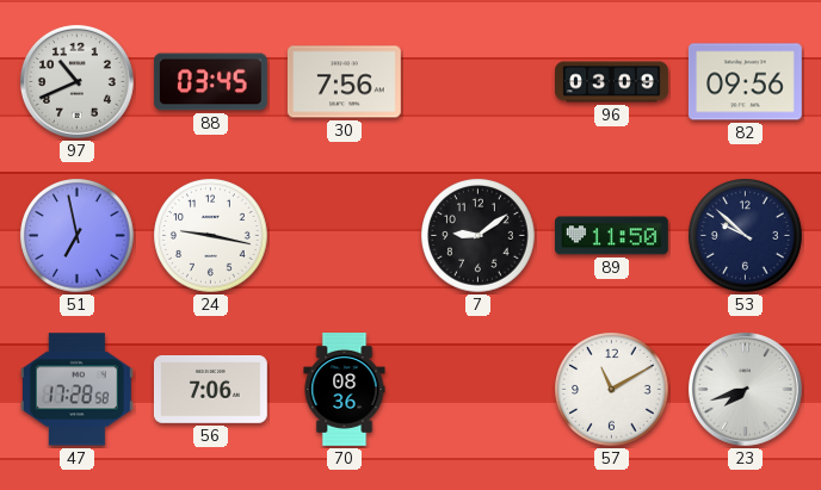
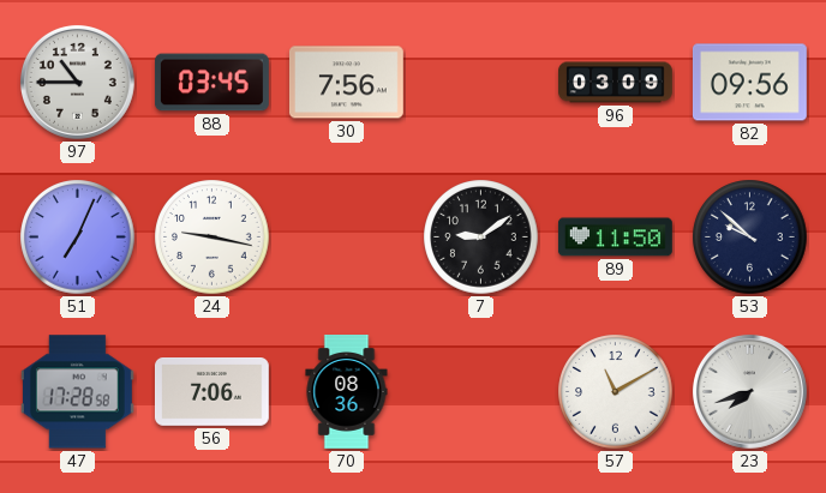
97: 10:41 -> 10:45
51: 6:58 -> 7:04
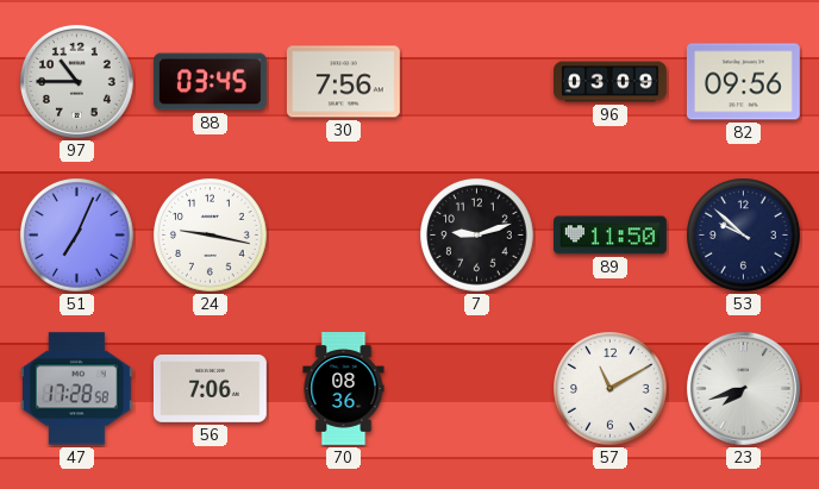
7: 9:09 -> 9:12
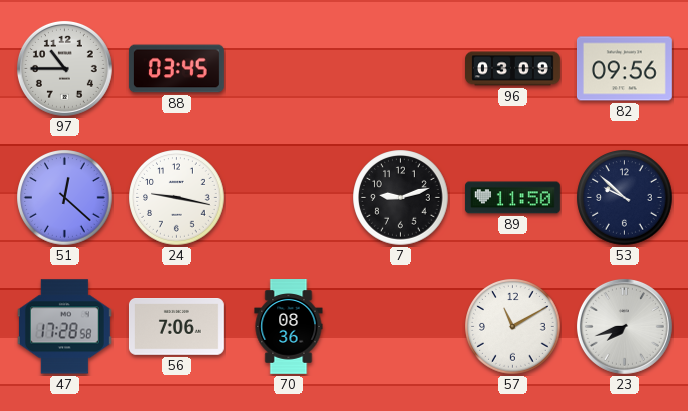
30: 7:56 -> none
51: 7:04 -> 12:22
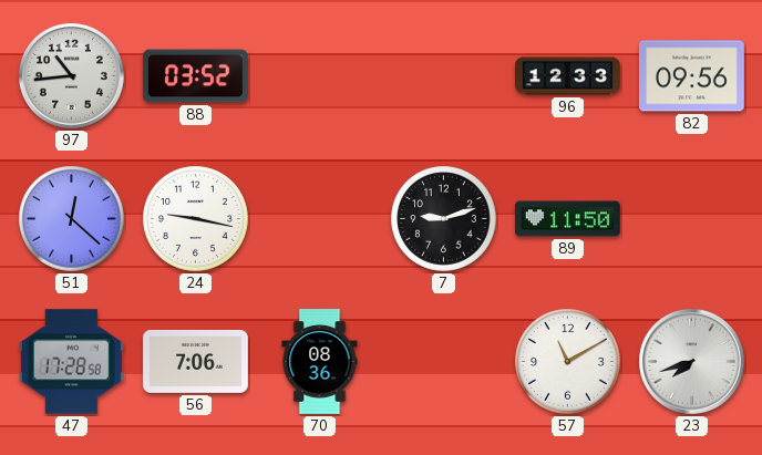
97: 10:45 -> 10:44
88: 03:45 -> 03:52
96: 03:09 -> 12:33
53: 9:52 -> none
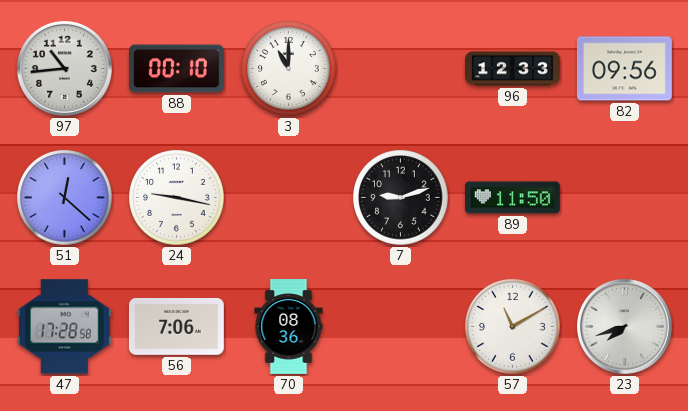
88: 03:52 -> 00:10
3: none -> 11:00
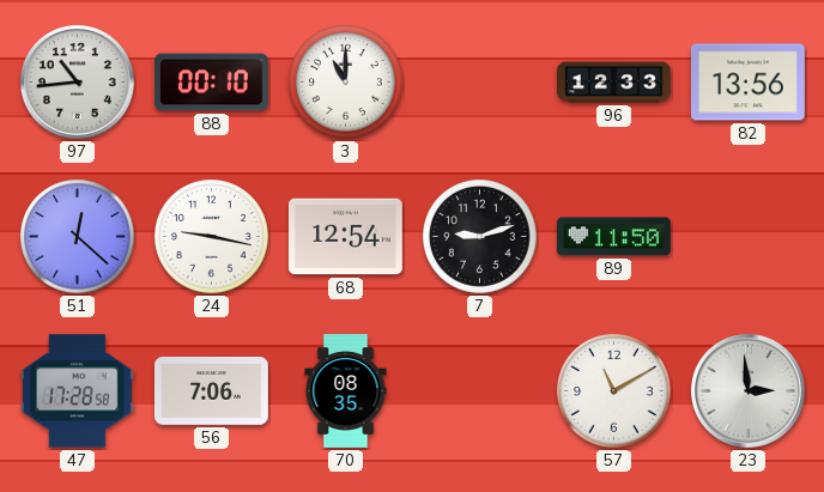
82: 09:56 -> 13:56
68: none -> 12:54
70: 08:36 -> 08:35
23: 7:42 -> 2:59
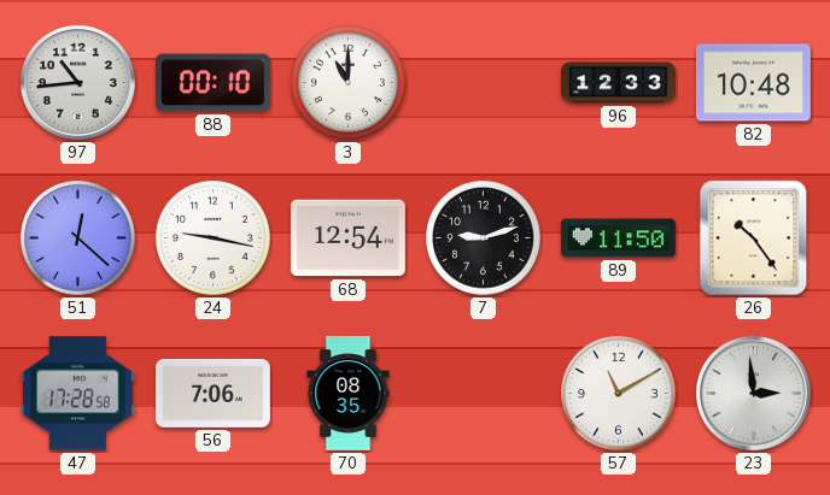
82: 13:56 -> 10:48
26: none -> 10:24
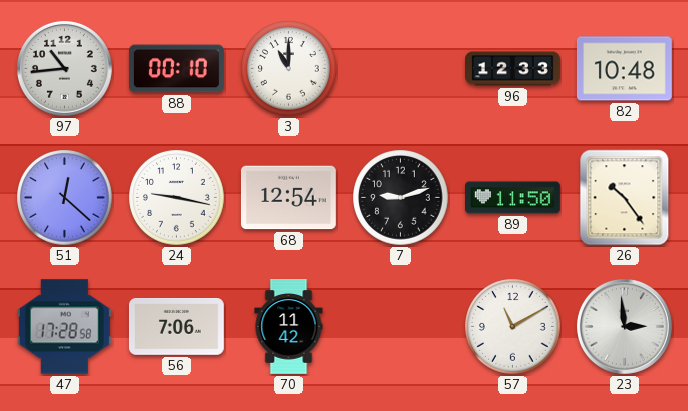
70: 08:35 -> 11:42
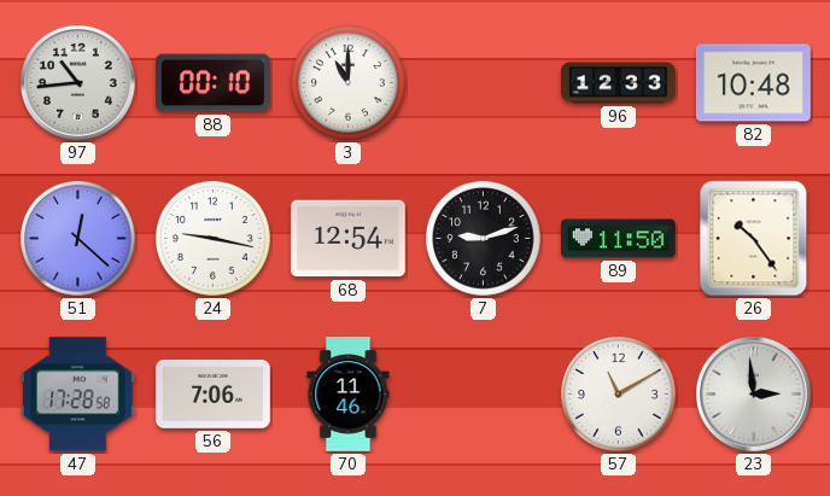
70: 11:42 -> 11:46
